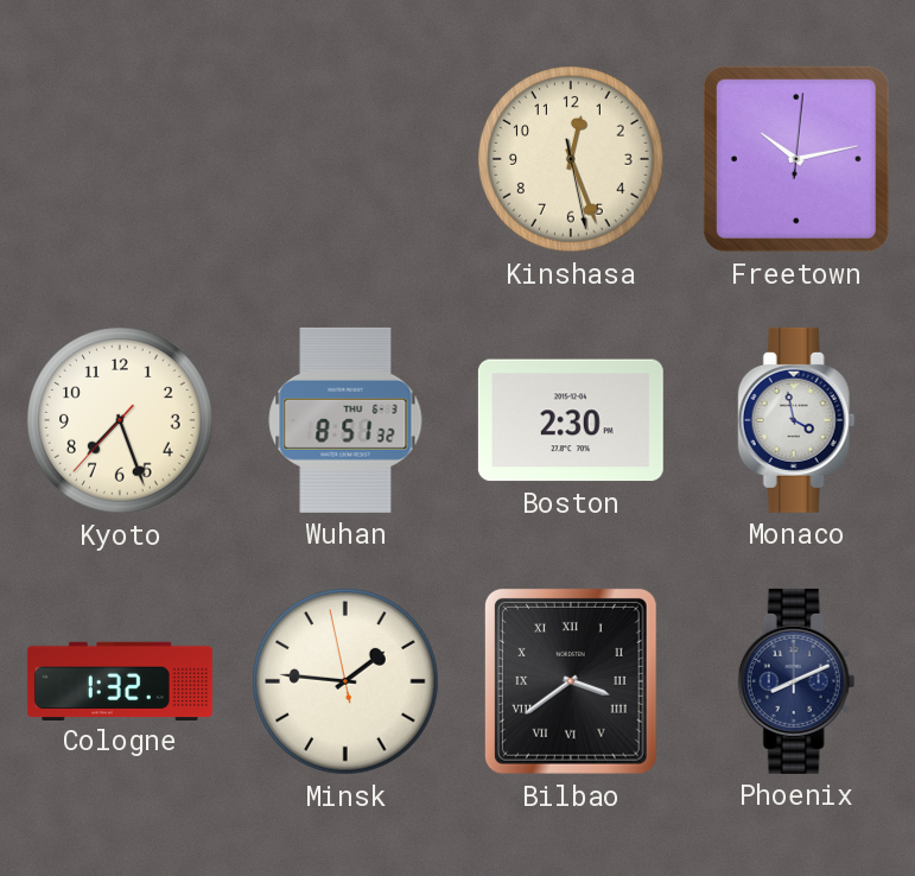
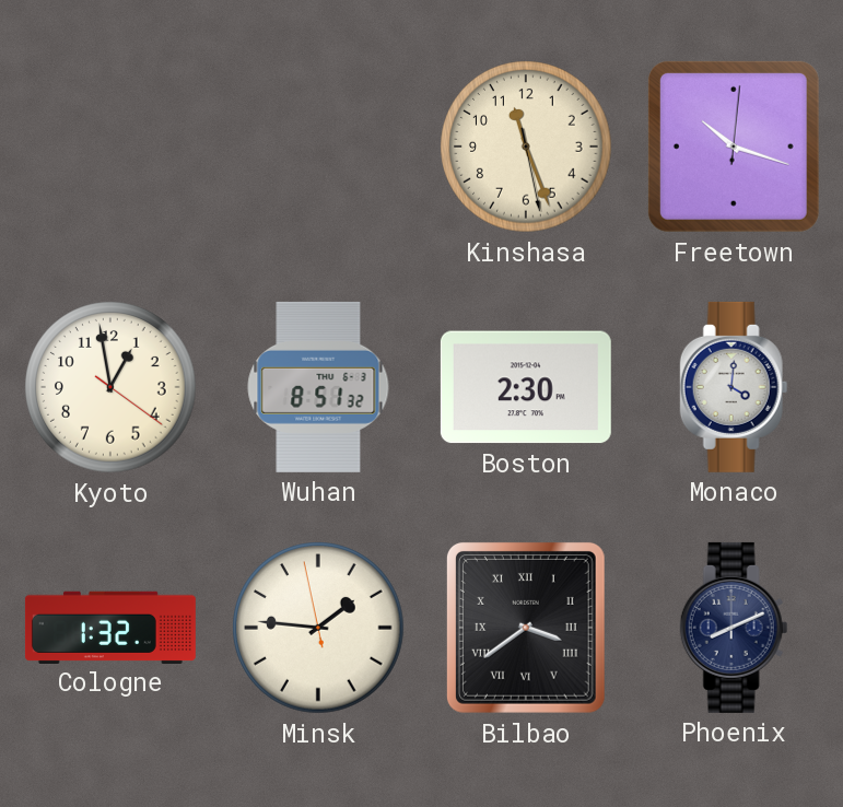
Kinshasa: 12:26 -> 11:26
Freetown: 10:13 -> 10:18
Kyoto: 7:26 -> 12:58
Monaco: 3:58 -> 4:01
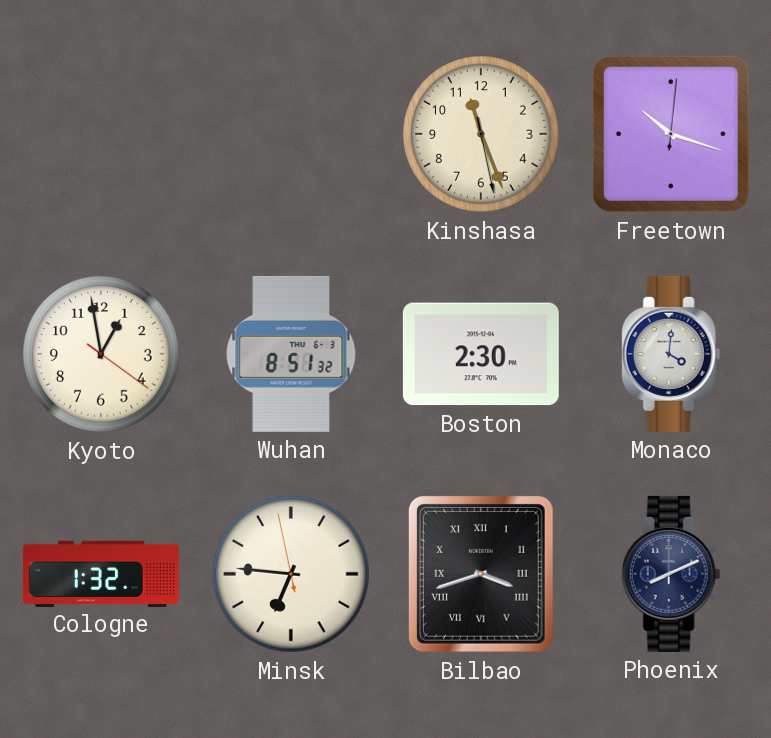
Minsk: 1:45 -> 6:45
Bilbao: 3:39 -> 3:42
